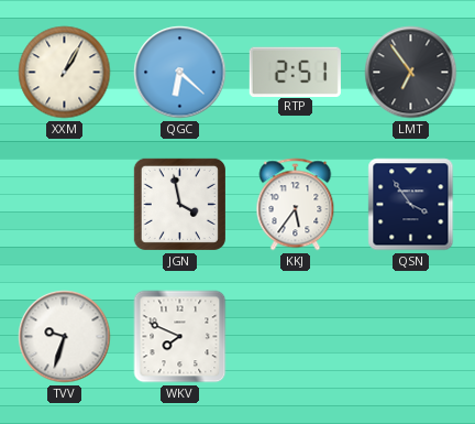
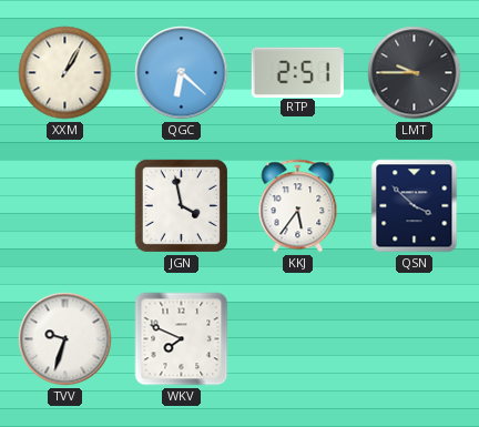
LMT: 6:54 -> 9:45
QSN: 3:54 -> 3:52
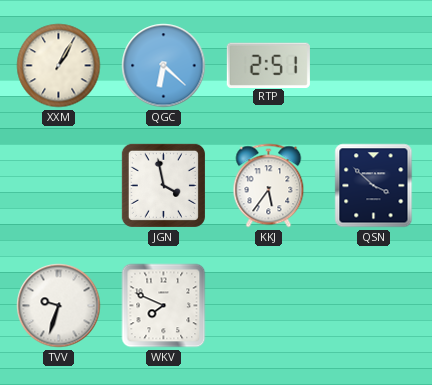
LMT: 9:45 -> none
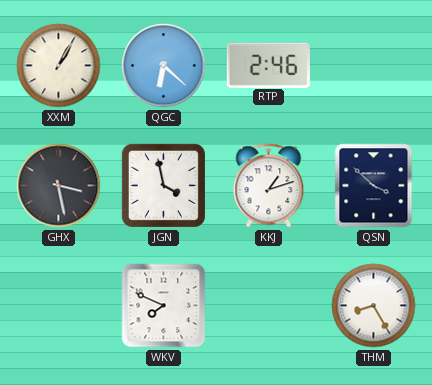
RTP: 2:51 -> 2:46
GHX: none -> 3:28
KKJ: 5:36 -> 1:12
TVV: 9:33 -> none
THM: none -> 8:25
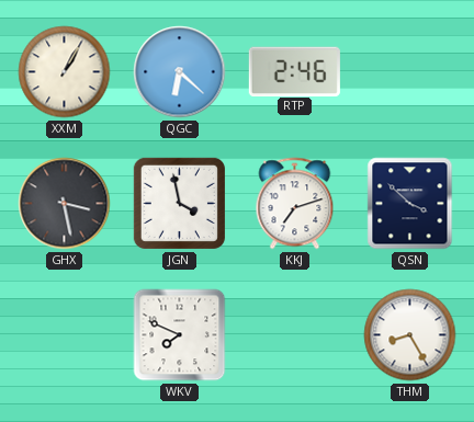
KKJ: 1:12 -> 7:12
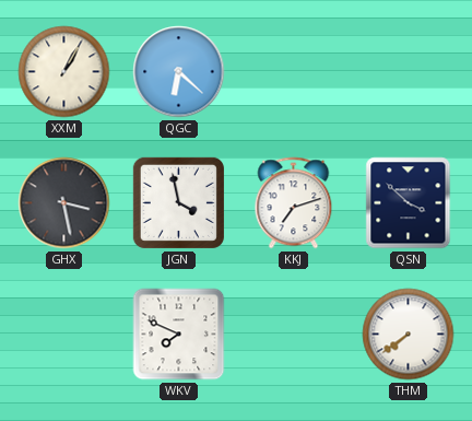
RTP: 2:46 -> none
THM: 8:25 -> 7:39
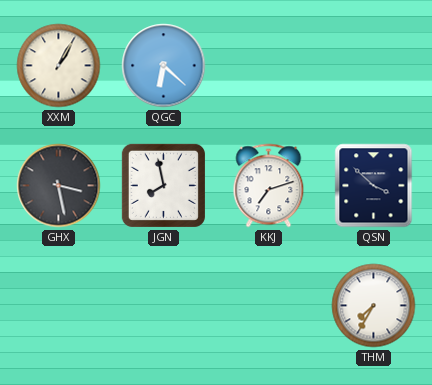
JGN: 3:58 -> 7:58
WKV: 7:49 -> none
THM: 7:39 -> 7:35
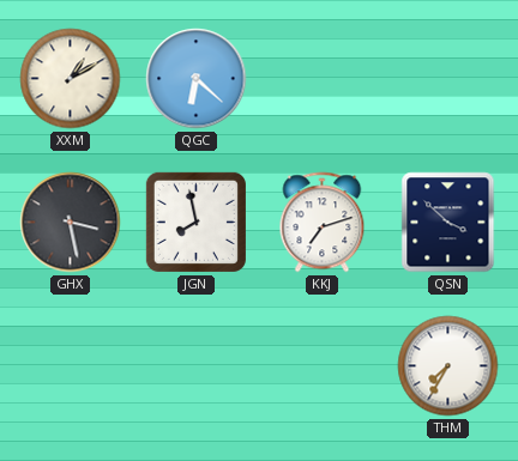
XXM: 1:05 -> 1:10
